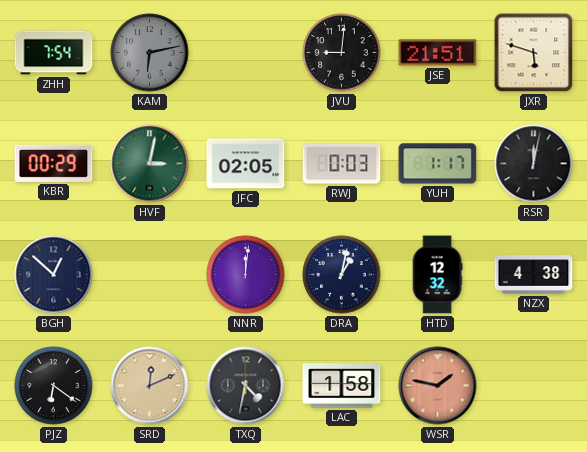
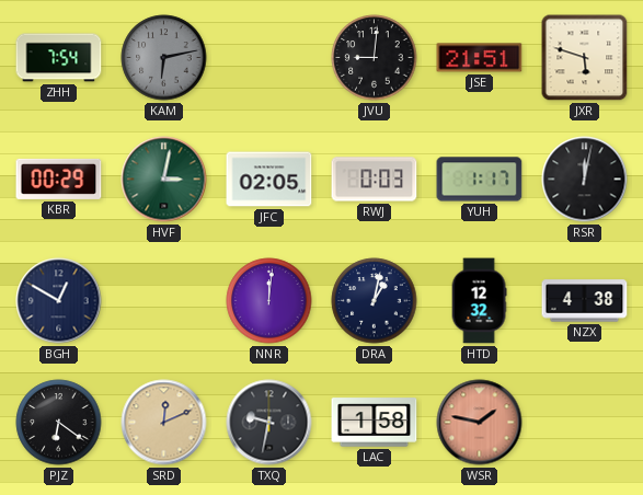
BGH: 12:52 -> 12:50
TXQ: 4:32 -> 9:32
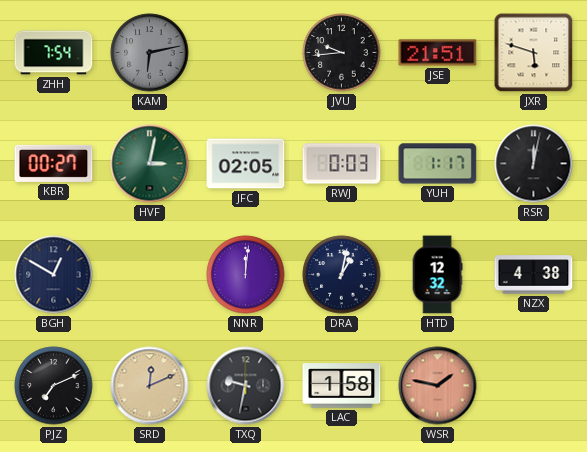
JVU: 9:01 -> 9:44
KBR: 00:29 -> 00:27
PJZ: 6:21 -> 7:11
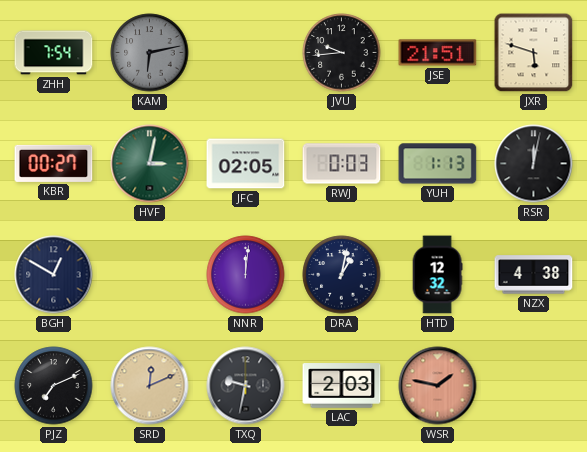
YUH: 1:17 -> 1:13
LAC: 1:58 -> 2:03
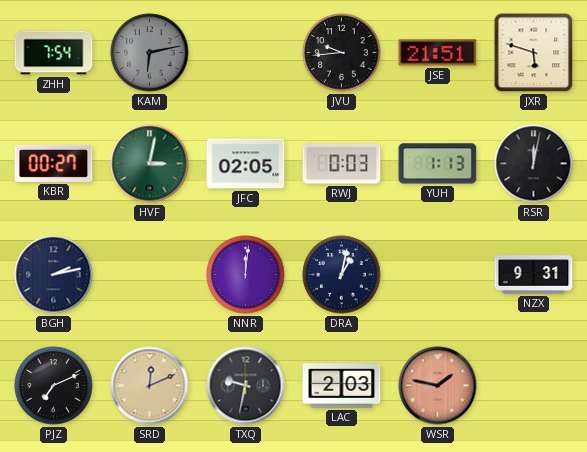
BGH: 12:50 -> 2:13
HTD: 12:32 -> none
NZX: 4:38 -> 9:31
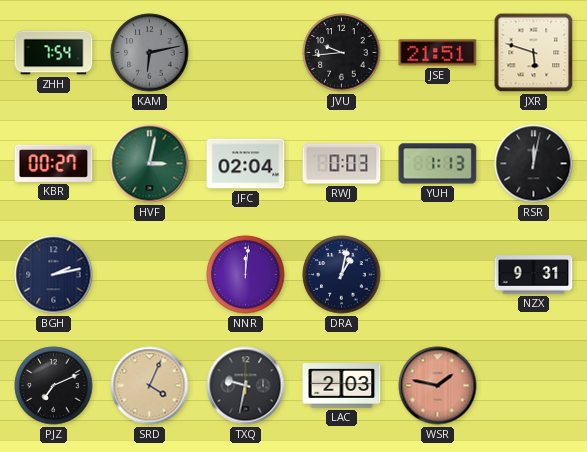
JFC: 02:05 -> 02:04
SRD: 12:11 -> 4:04
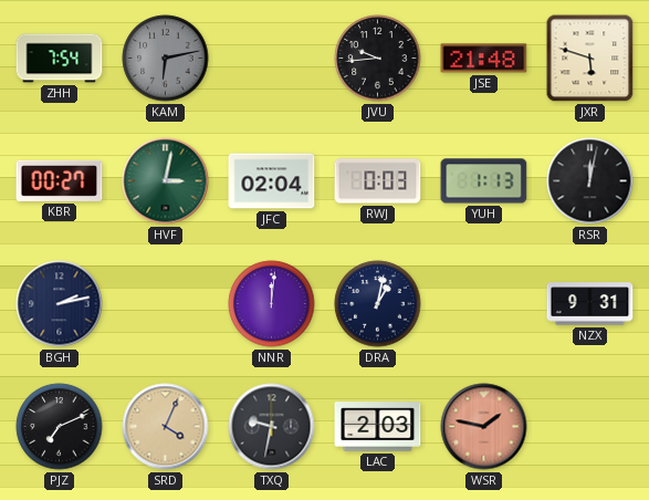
JSE: 21:51 -> 21:48
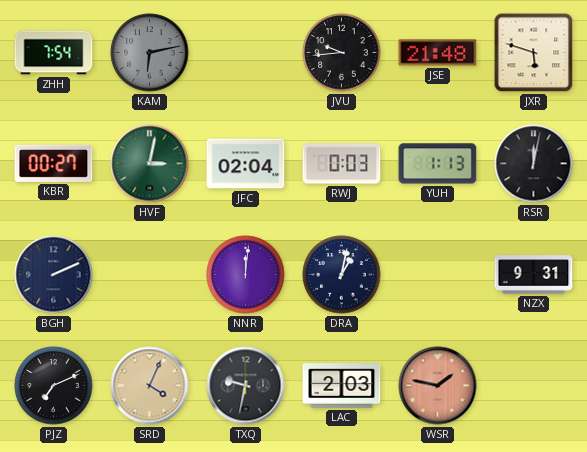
BGH: 2:13 -> 2:11
